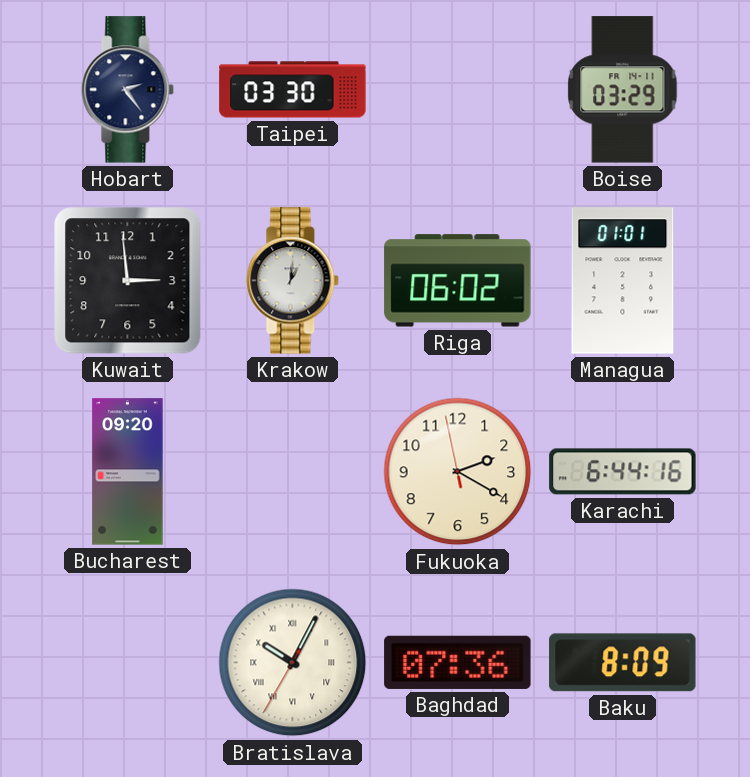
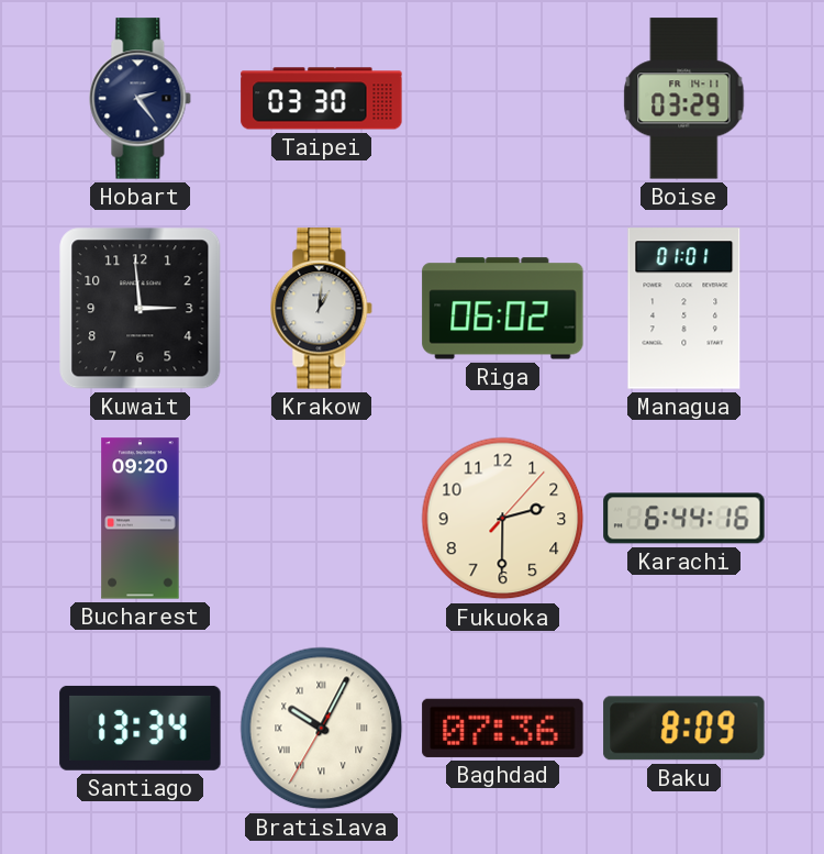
Fukuoka: 2:19 -> 2:30
Santiago: none -> 13:34
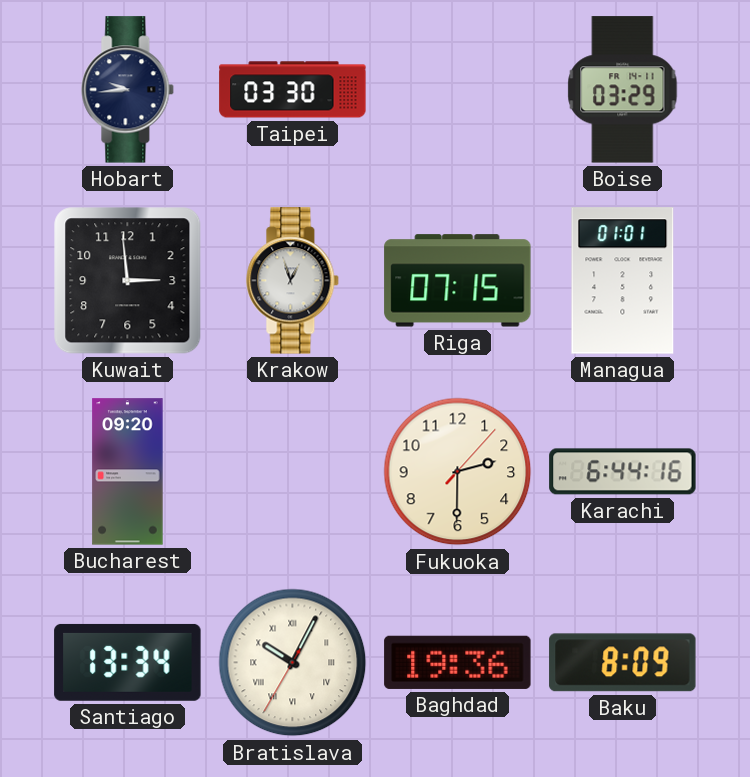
Hobart: 2:24 -> 9:44
Krakow: 1:01 -> 12:57
Riga: 06:02 -> 07:15
Baghdad: 07:36 -> 19:36
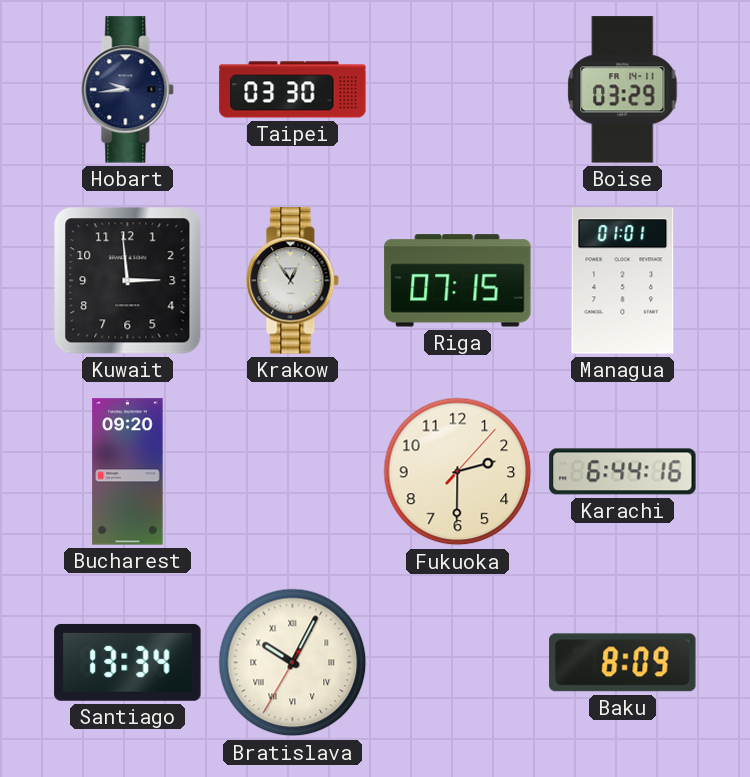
Krakow: 12:57 -> 12:54
Baghdad: 19:36 -> none
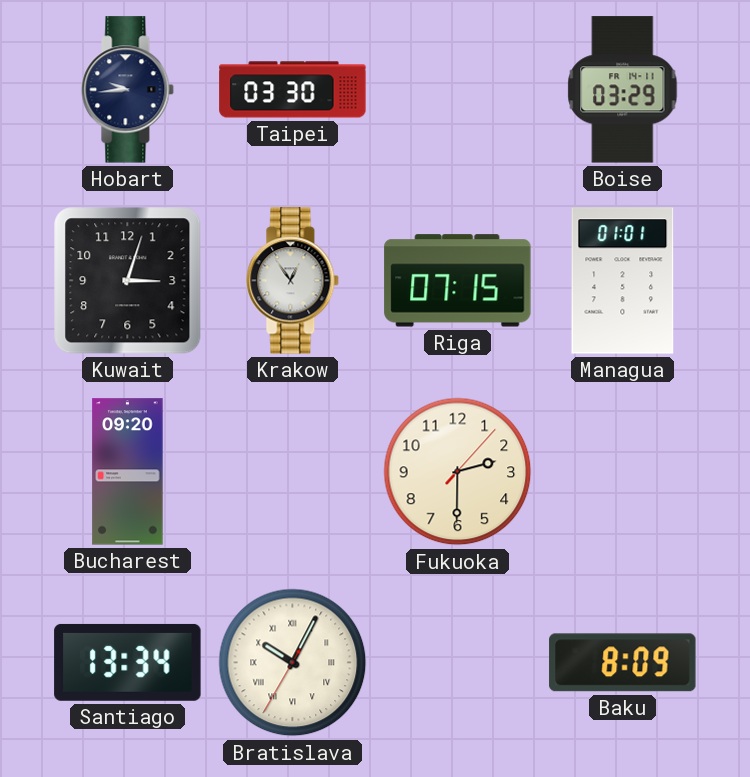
Kuwait: 2:59 -> 3:03
Karachi: 6:44 -> none
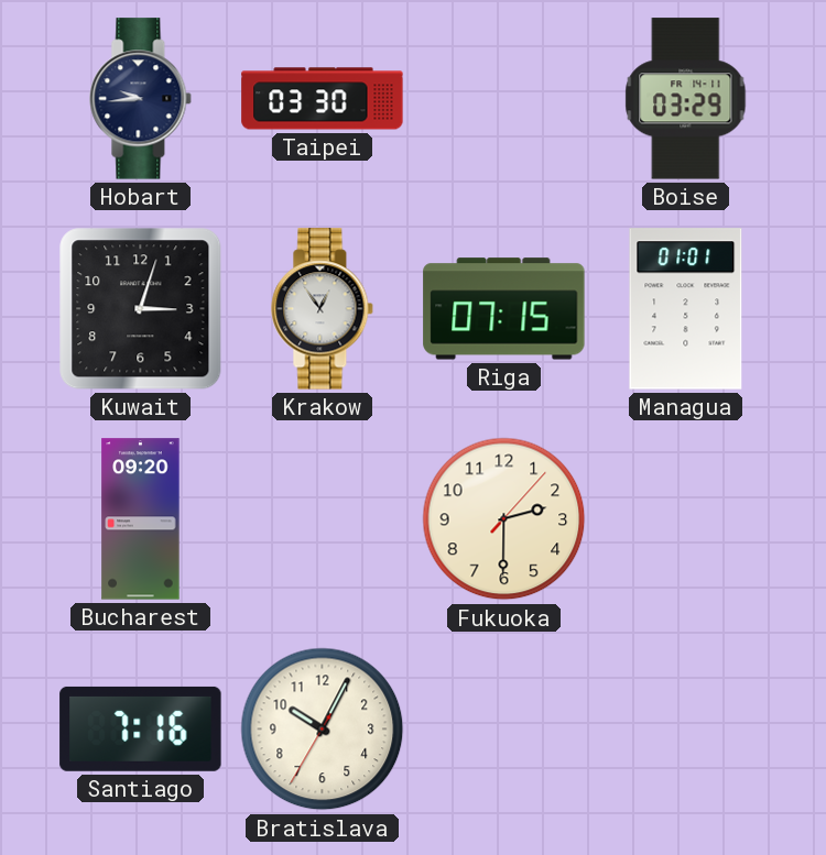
Santiago: 13:34 -> 7:16
Bratislava numerals: Roman -> Arabic
Baku: 8:09 -> none
